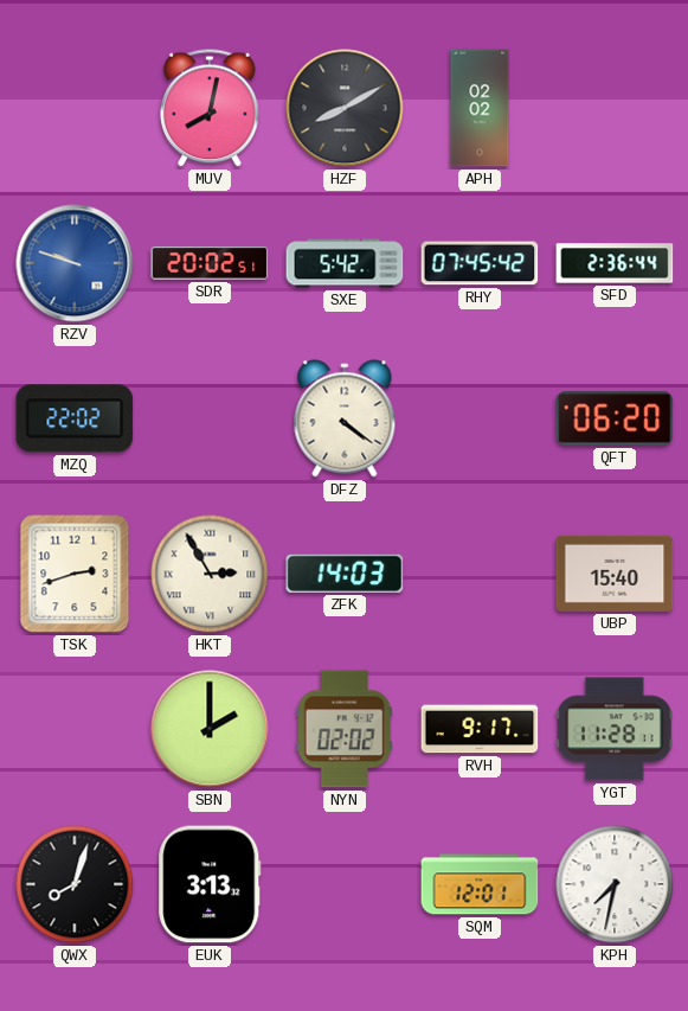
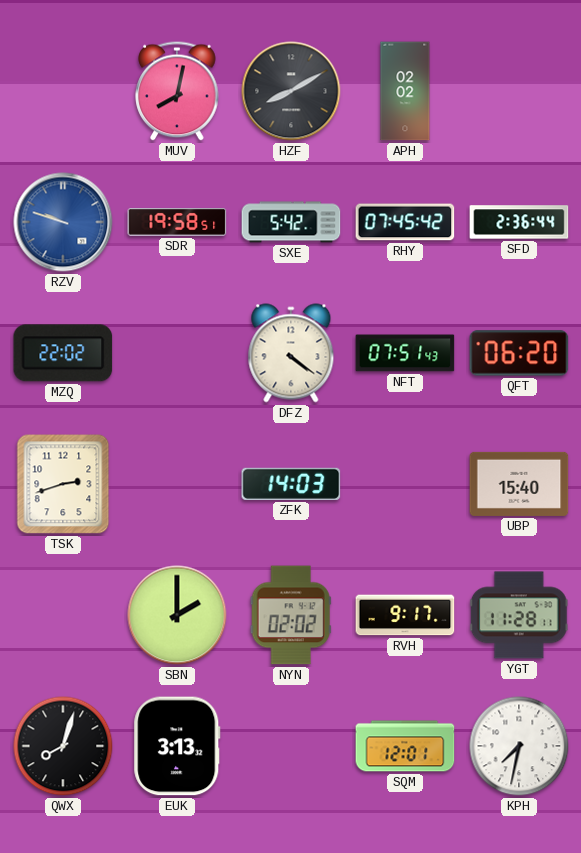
SDR: 20:02 -> 19:58
NFT: none -> 07:51
HKT: 2:55 -> none
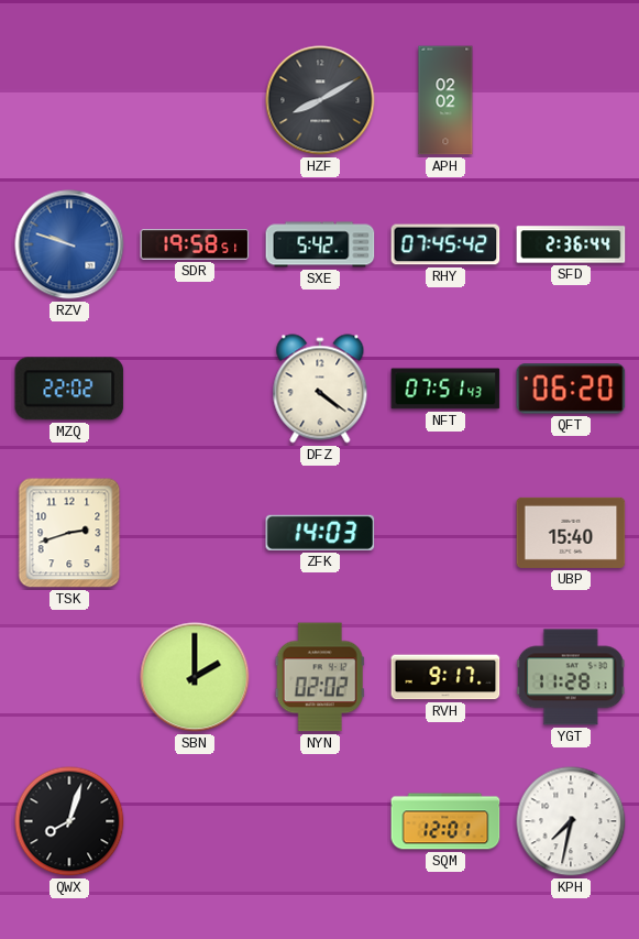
MUV: 8:02 -> none
EUK: 3:13 -> none
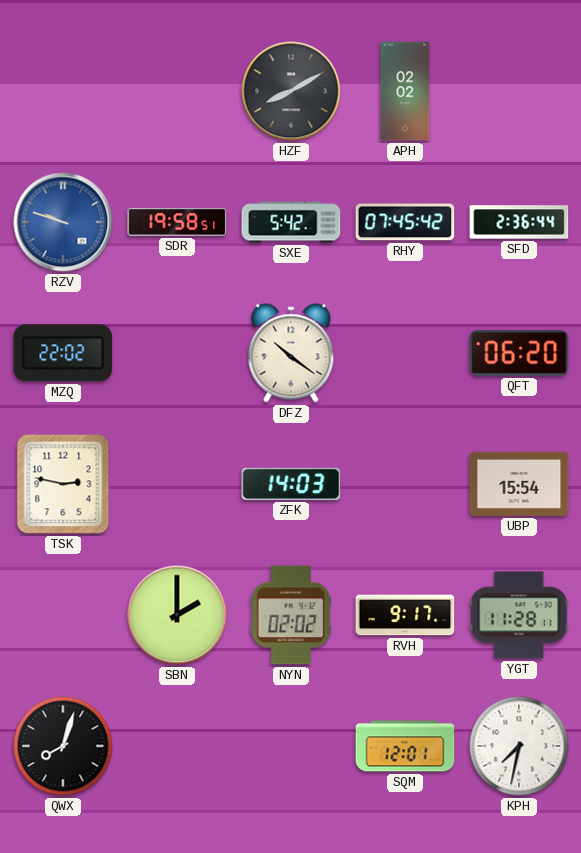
DFZ: 4:21 -> 10:21
NFT: 07:51 -> none
TSK: 2:42 -> 2:47
UBP: 15:40 -> 15:54
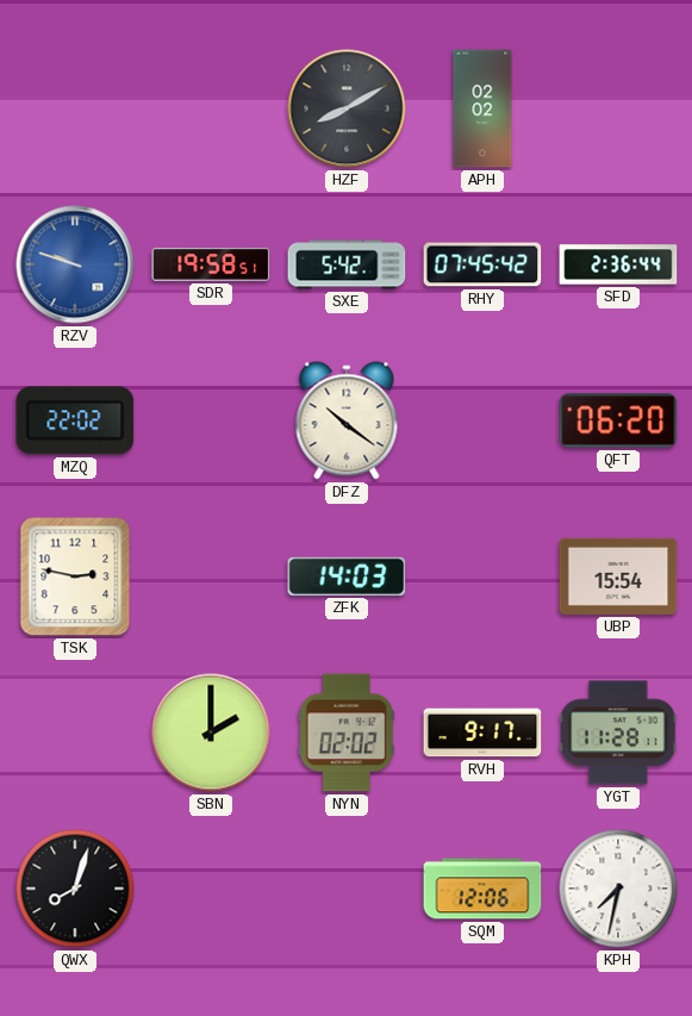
SQM: 12:01 -> 12:06
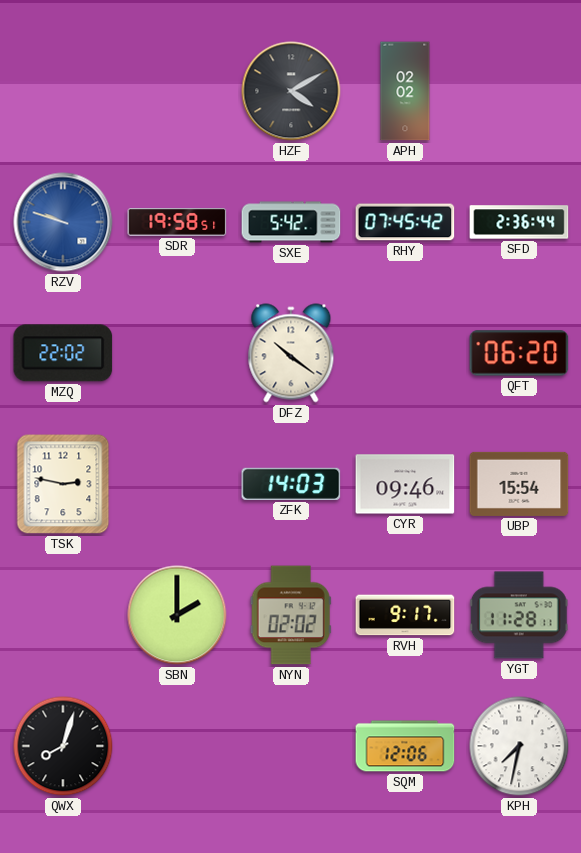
HZF: 8:10 -> 4:10
CYR: none -> 09:46
